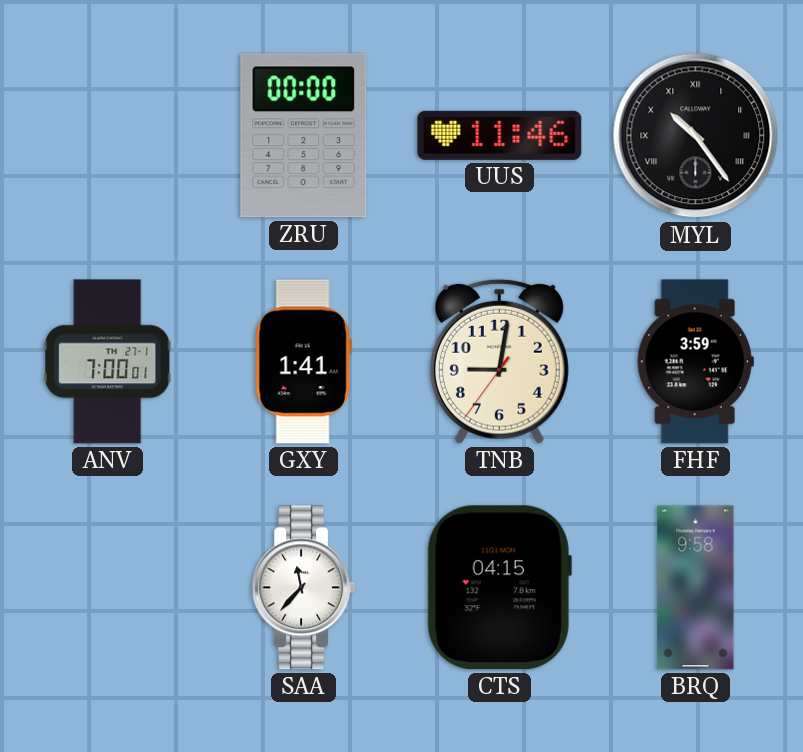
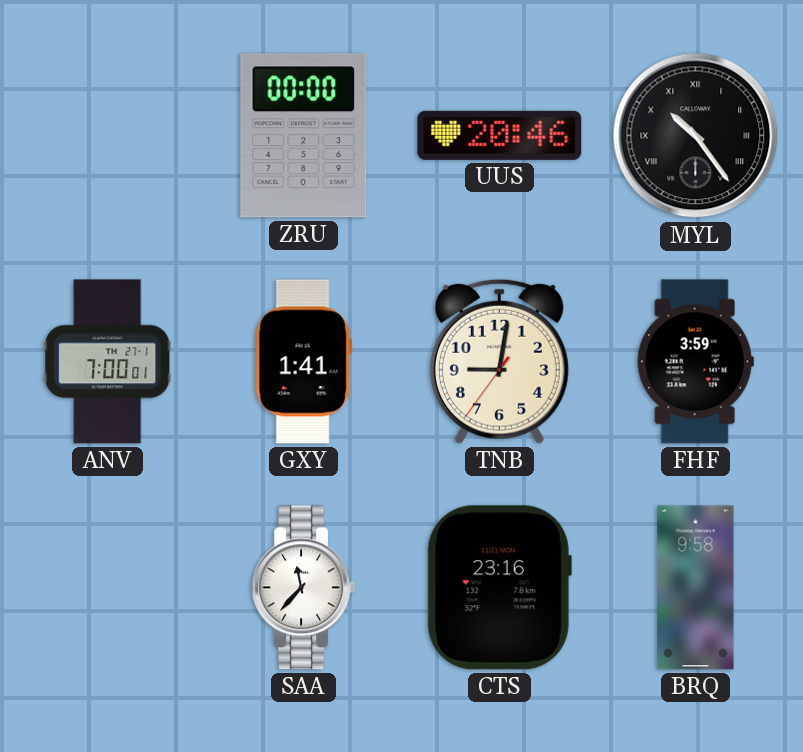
UUS: 11:46 -> 20:46
CTS: 04:15 -> 23:16
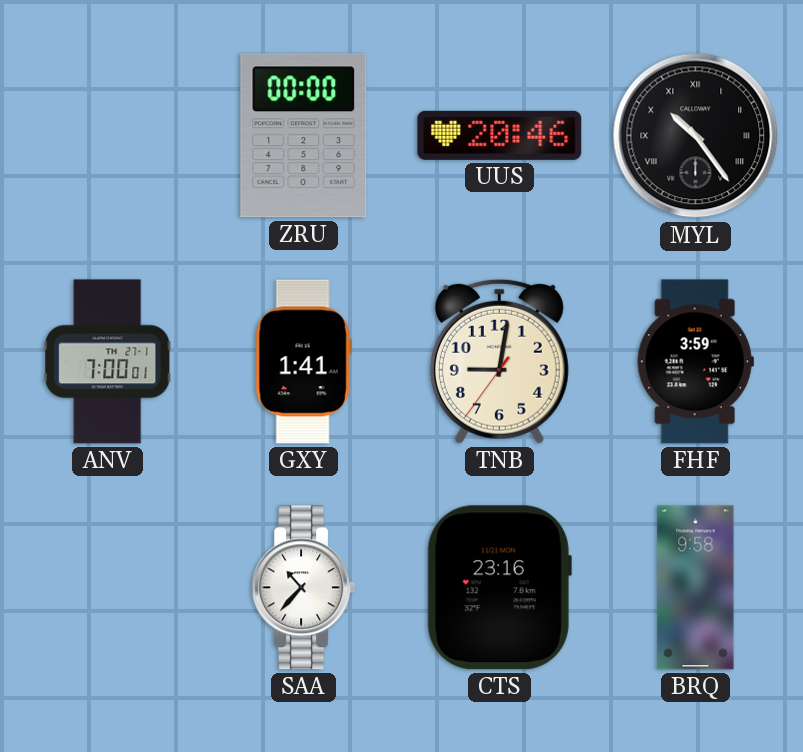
SAA: 11:37 -> 10:37
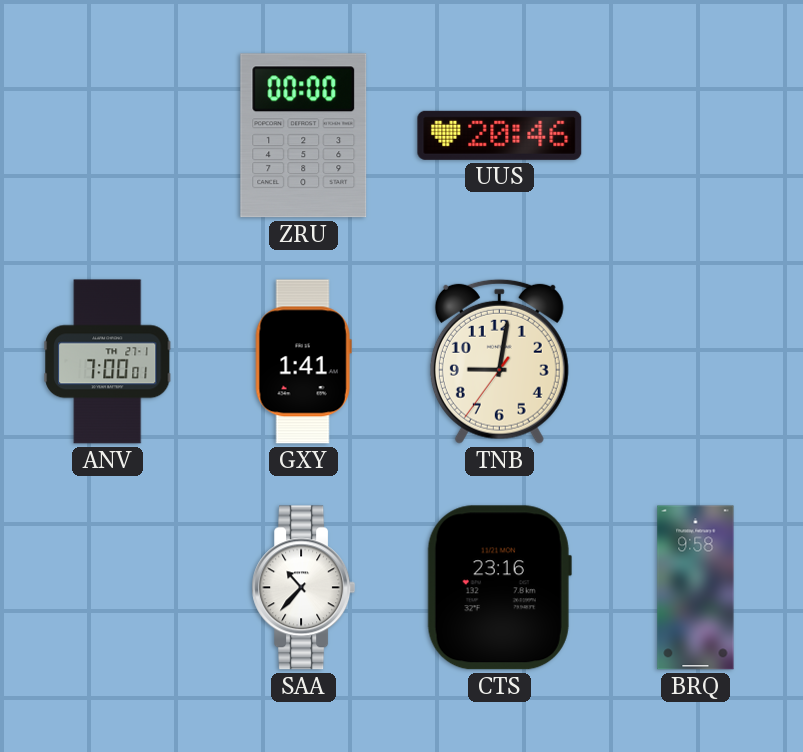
MYL: 10:24 -> none
FHF: 3:59 -> none
